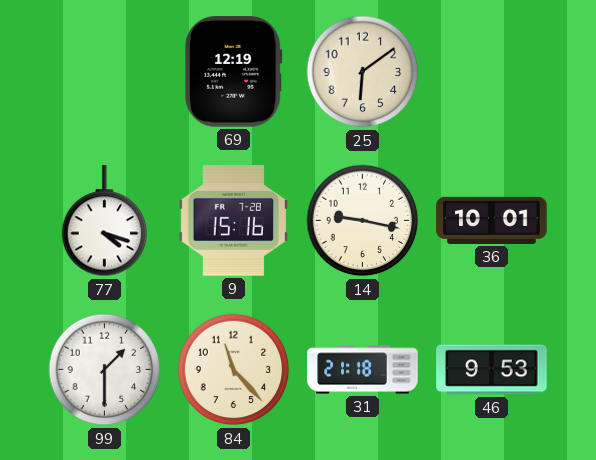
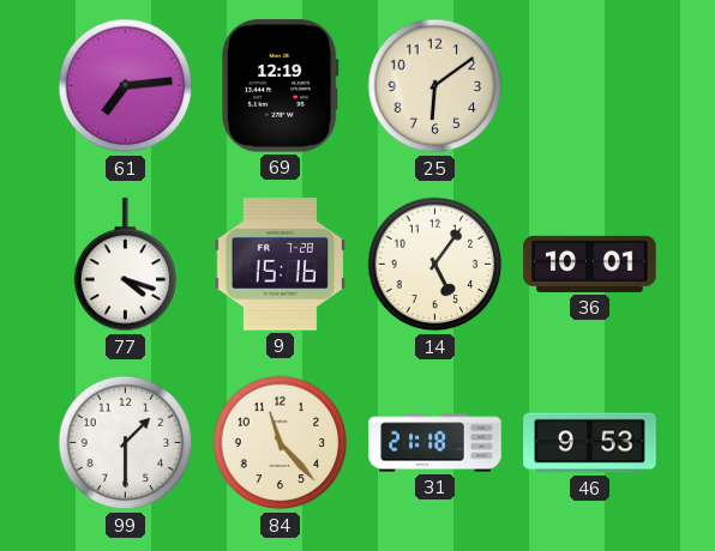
61: none -> 7:14
14: 9:17 -> 5:06
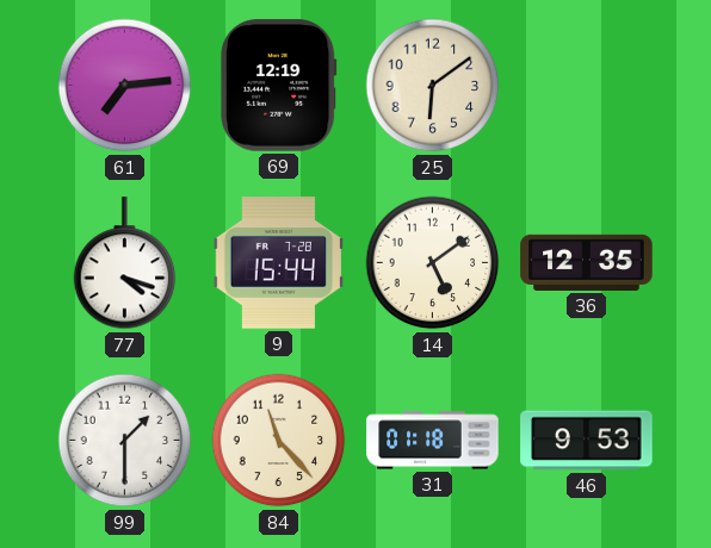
9: 15:16 -> 15:44
14: 5:06 -> 5:09
36: 10:01 -> 12:35
31: 21:18 -> 01:18
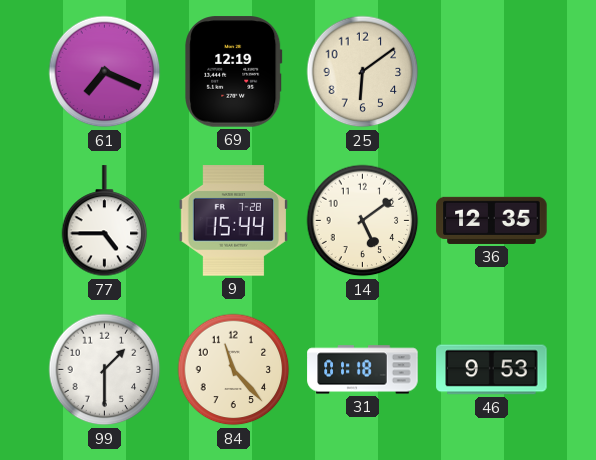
61: 7:14 -> 7:19
77: 4:18 -> 4:45
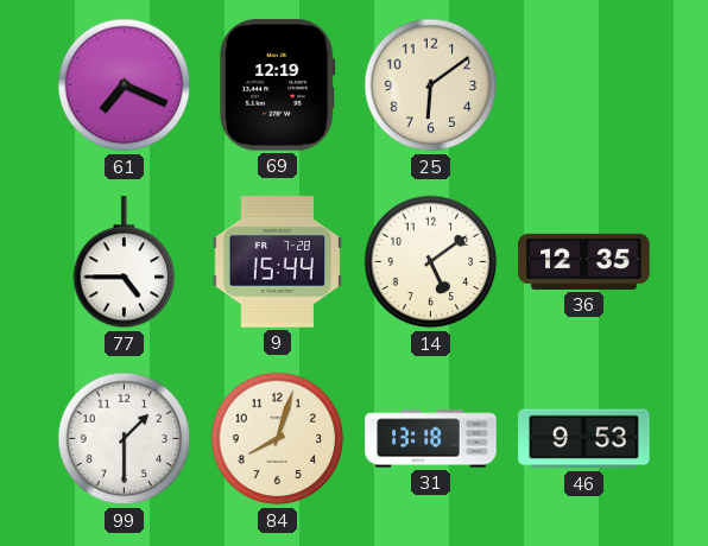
84: 11:23 -> 8:03
31: 01:18 -> 13:18
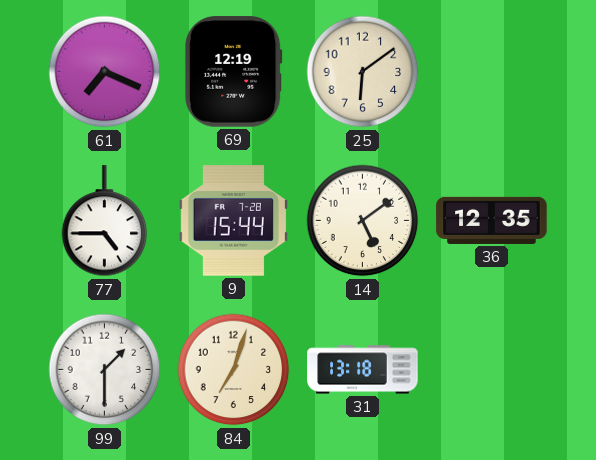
84: 8:03 -> 7:03
46: 9:53 -> none
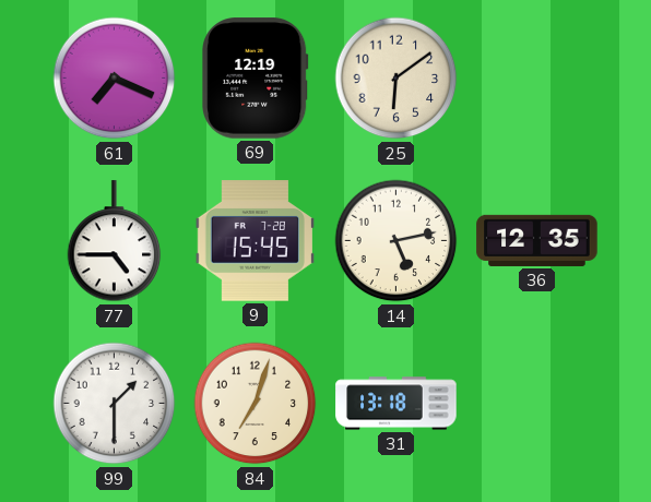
9: 15:44 -> 15:45
14: 5:09 -> 5:13
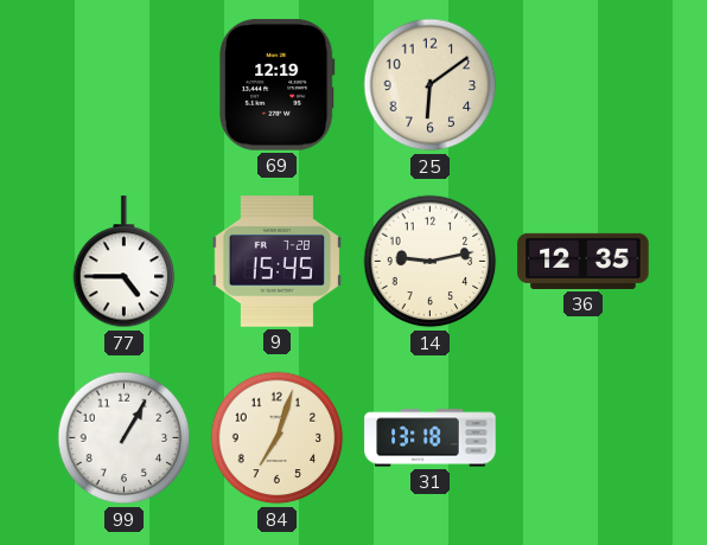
61: 7:19 -> none
14: 5:13 -> 9:13
99: 1:30 -> 1:05
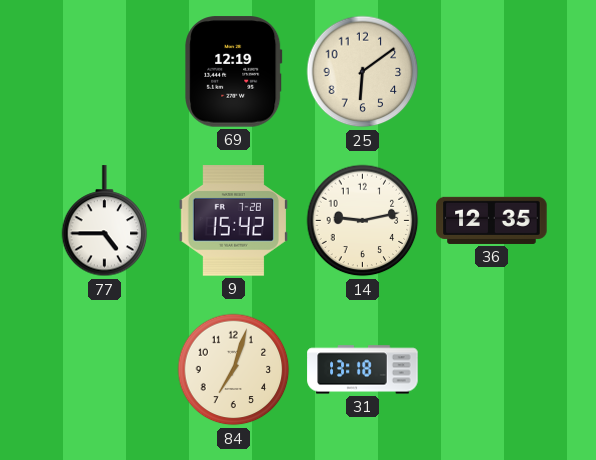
9: 15:45 -> 15:42
99: 1:05 -> none
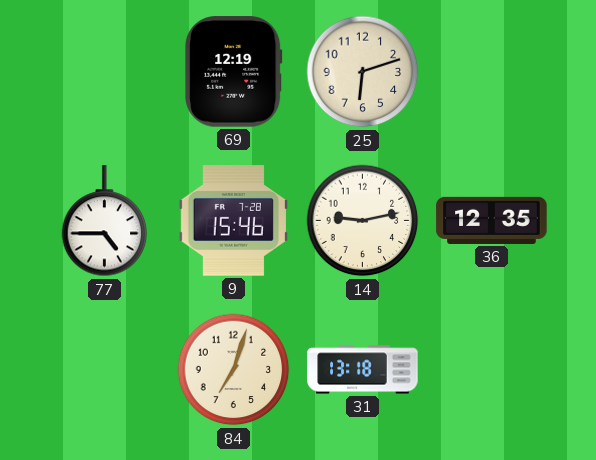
25: 6:09 -> 6:12
9: 15:42 -> 15:46
